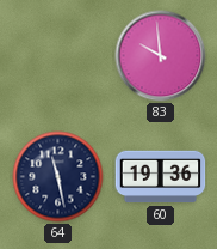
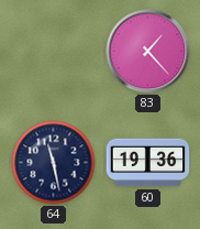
83: 9:59 -> 1:23
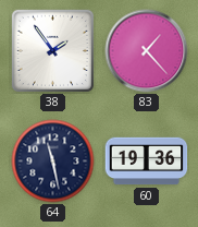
38: none -> 1:54
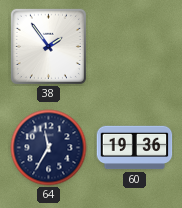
83: 1:23 -> none
64: 11:28 -> 11:35
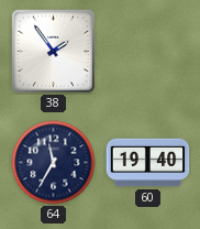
60: 19:36 -> 19:40
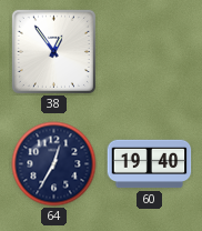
38: 1:54 -> 12:54
64: 11:35 -> 12:35
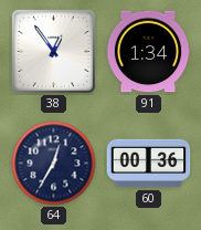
91: none -> 1:34
60: 19:40 -> 00:36
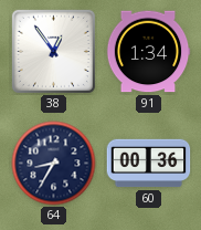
64: 12:35 -> 8:35
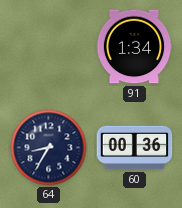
38: 12:54 -> none
